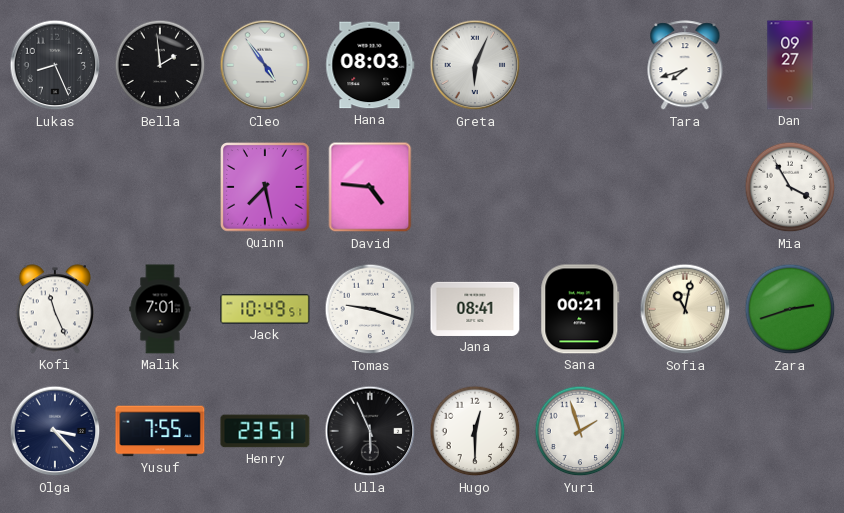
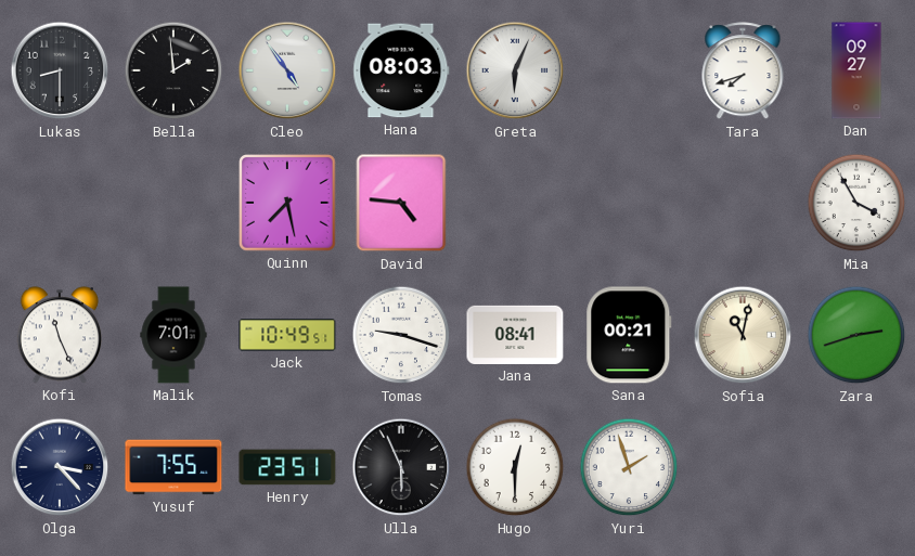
Lukas: 8:26 -> 8:30
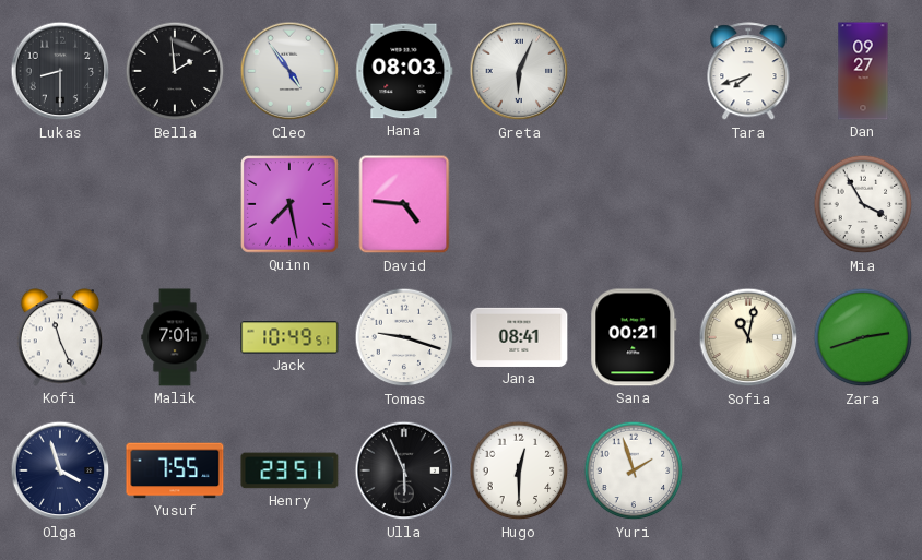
Olga: 3:23 -> 3:57
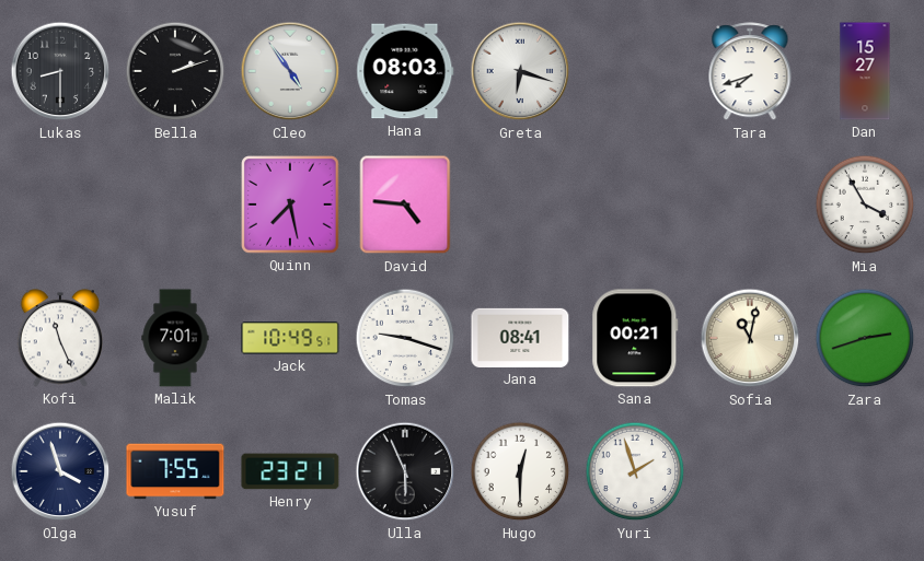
Bella: 1:59 -> 2:12
Greta: 6:04 -> 6:18
Dan: 09:27 -> 15:27
Henry: 23:51 -> 23:21
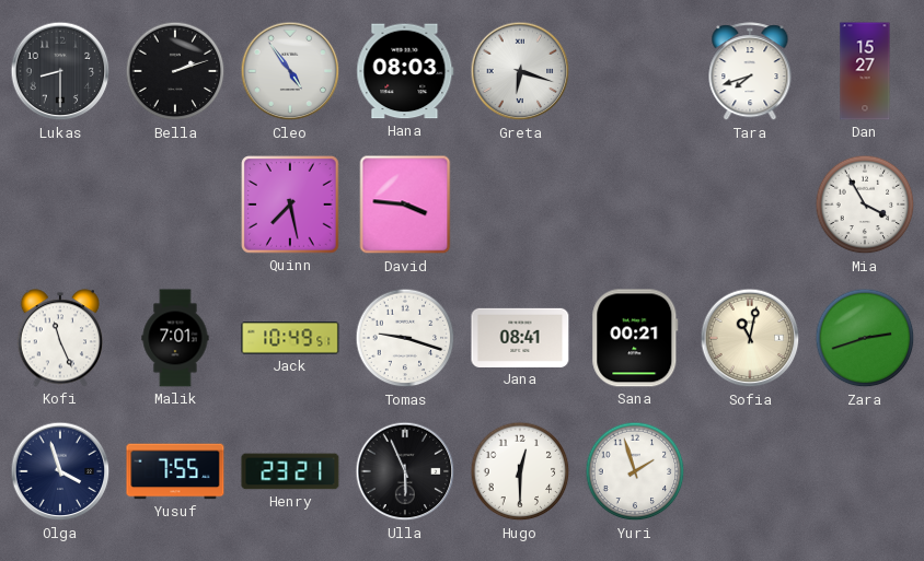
David: 4:46 -> 3:46
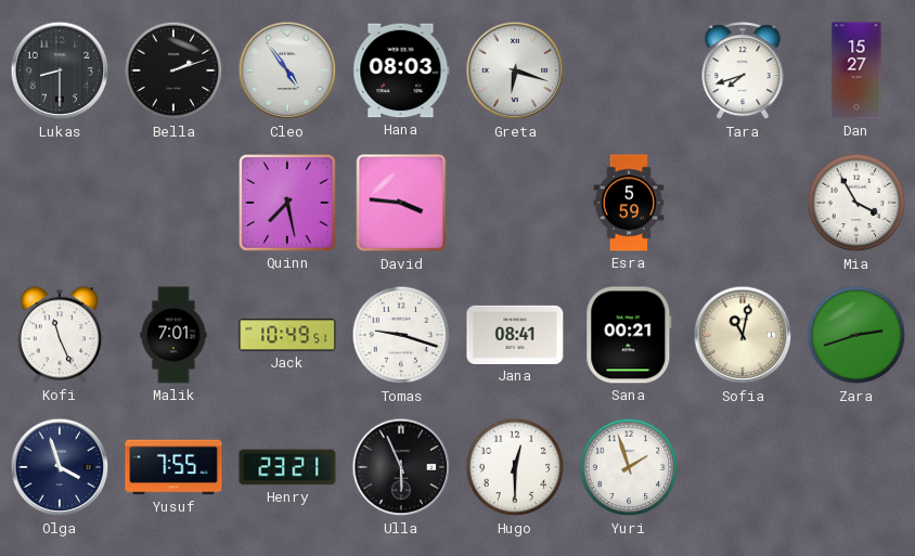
Esra: none -> 5:59
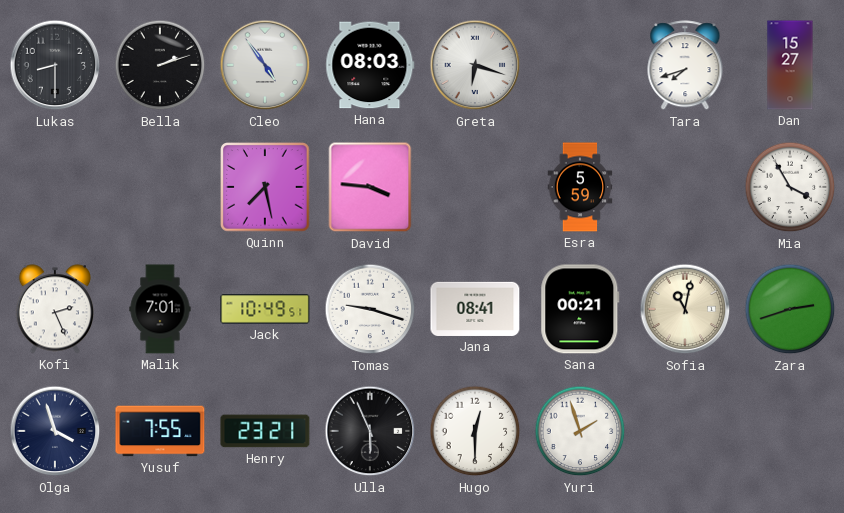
Kofi: 11:26 -> 2:26
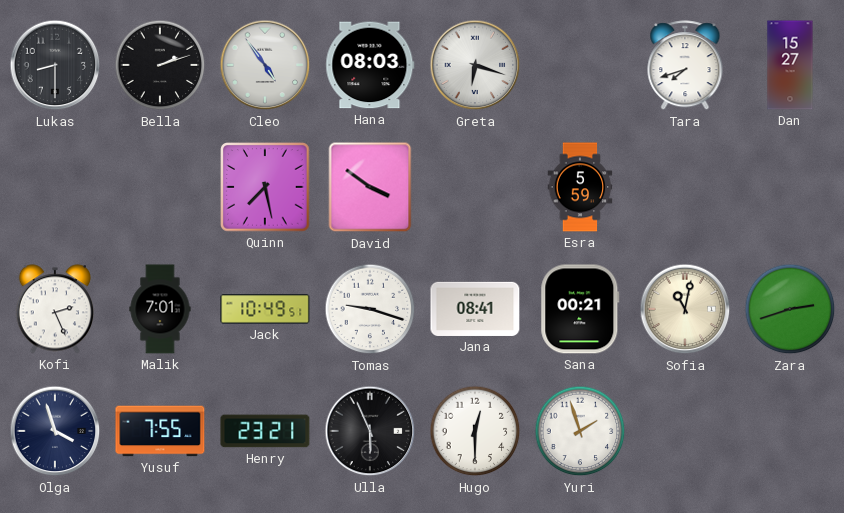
David: 3:46 -> 3:51
Mia: 3:55 -> none
